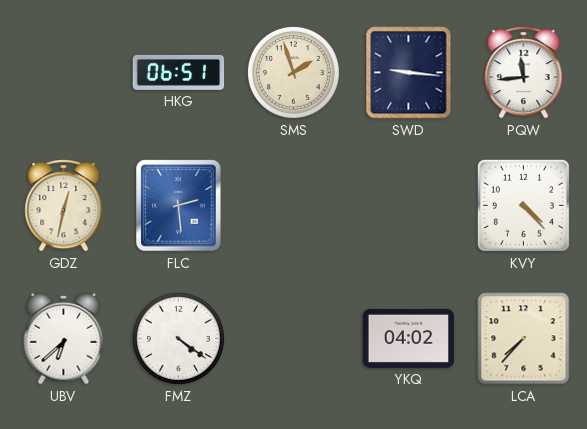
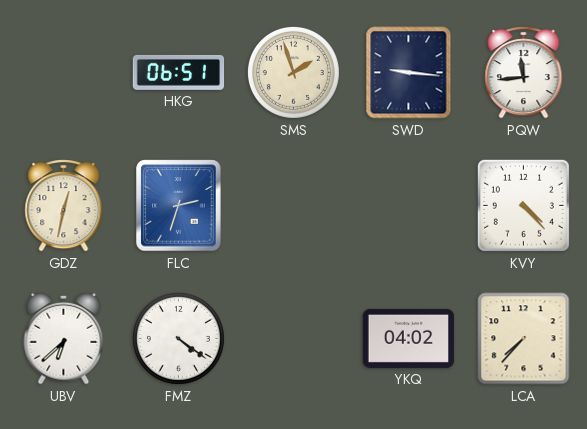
FLC: 2:29 -> 2:33
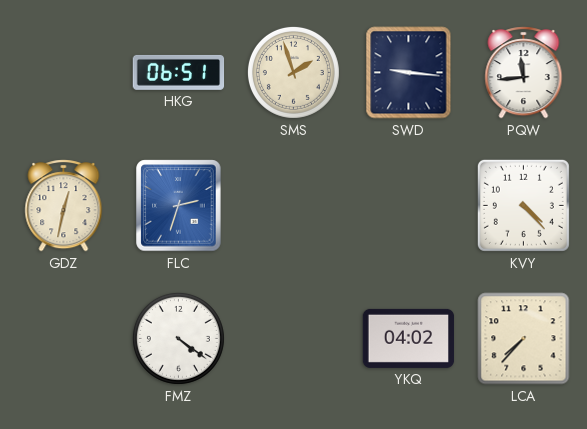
UBV: 6:38 -> none
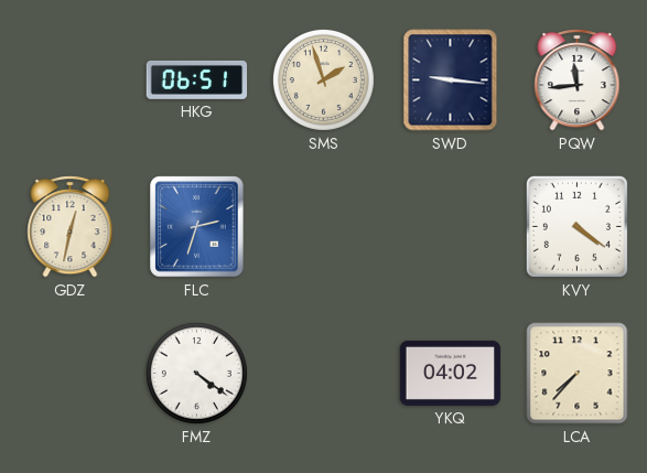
KVY: 4:23 -> 4:21
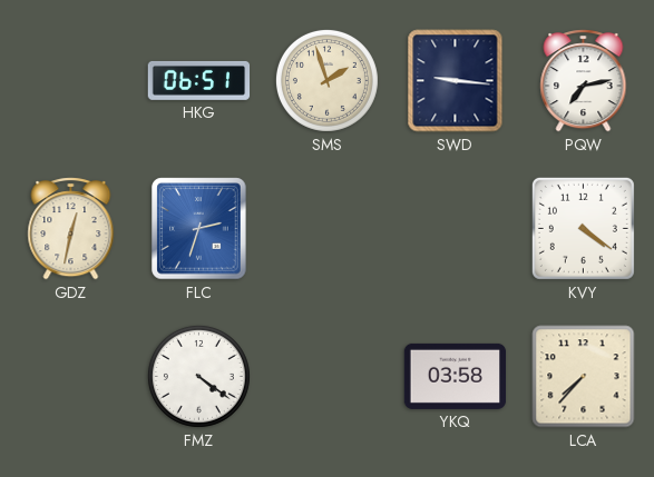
PQW: 11:44 -> 7:13
YKQ: 04:02 -> 03:58
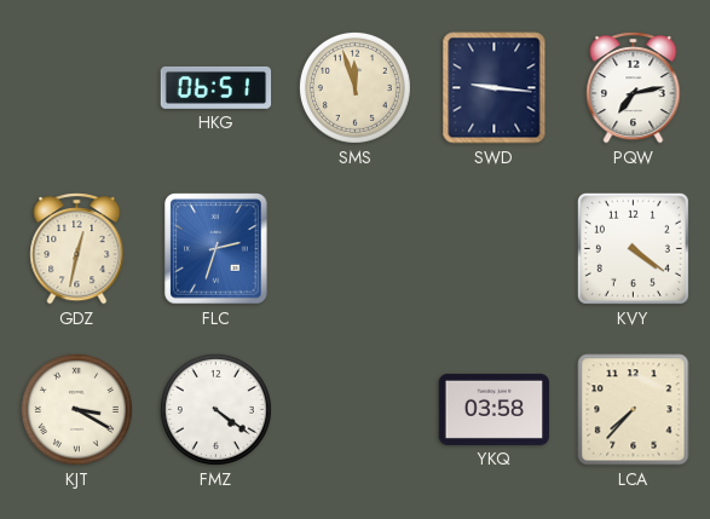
SMS: 1:57 -> 11:57
KJT: none -> 3:20
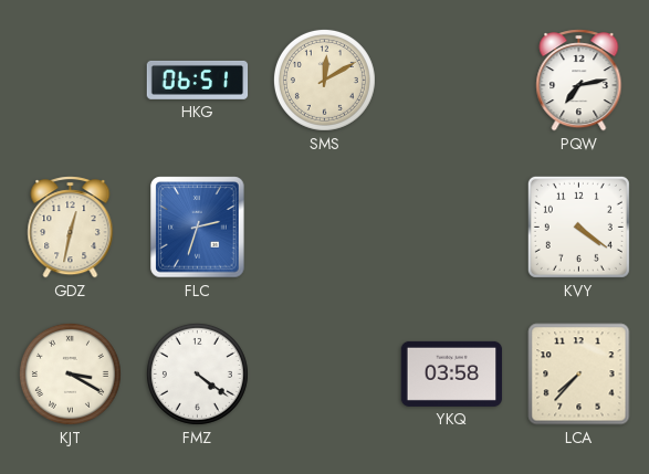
SMS: 11:57 -> 12:10
SWD: 9:16 -> none
